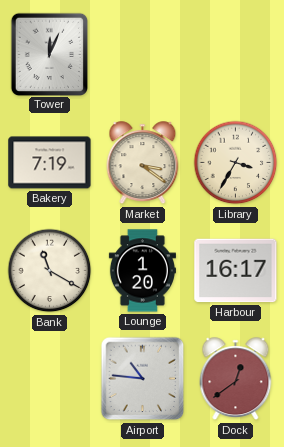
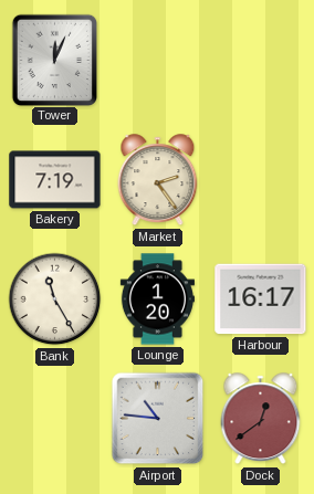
Market: 3:21 -> 2:24
Library: 3:35 -> none
Bank: 11:20 -> 11:25
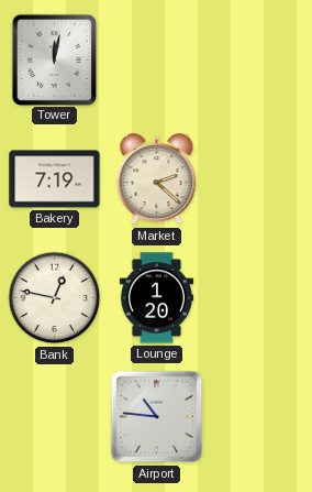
Tower: 12:04 -> 12:02
Market: 2:24 -> 2:22
Bank: 11:25 -> 12:47
Harbour: 16:17 -> none
Dock: 12:39 -> none
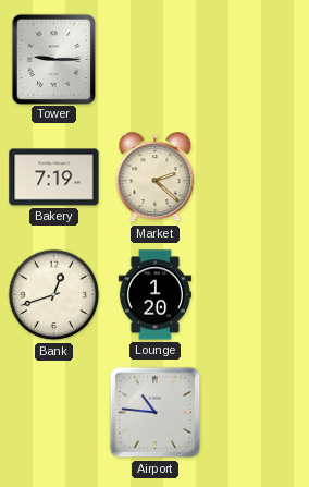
Tower: 12:02 -> 9:15
Bank: 12:47 -> 12:42
